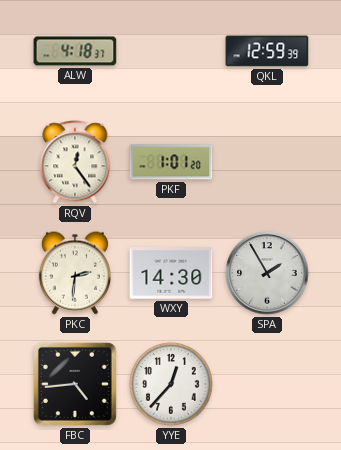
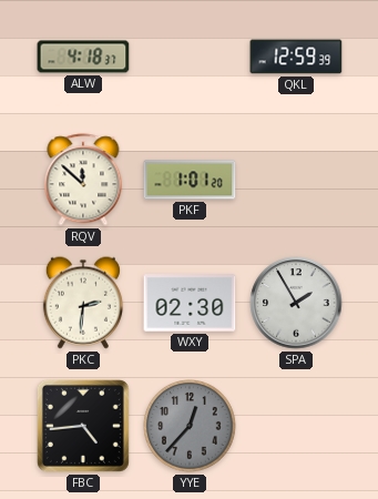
RQV: 12:24 -> 11:52
WXY: 14:30 -> 02:30
YYE dial: white -> grey
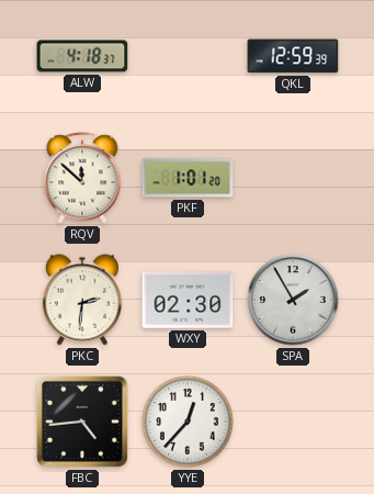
YYE dial: grey -> white
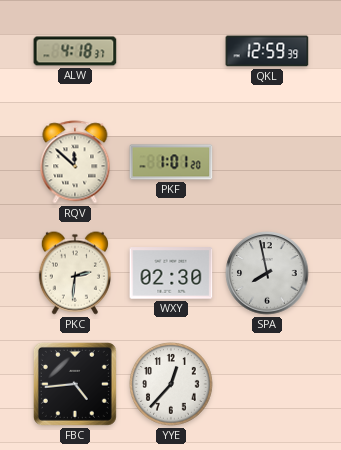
SPA: 1:55 -> 7:58
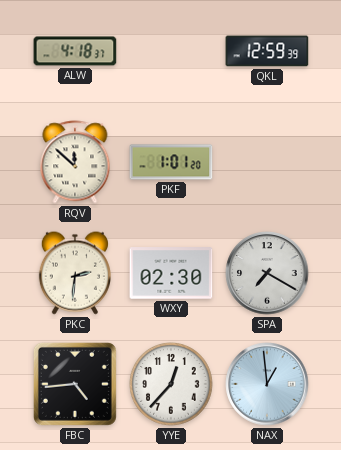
SPA: 7:58 -> 7:20
NAX: none -> 12:59
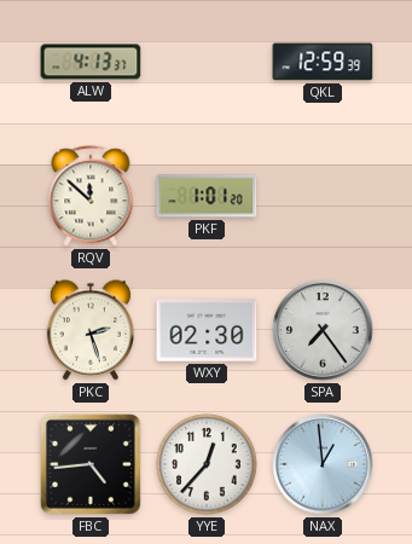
ALW: 4:18 -> 4:13
PKC: 2:31 -> 2:27
SPA: 7:20 -> 7:24
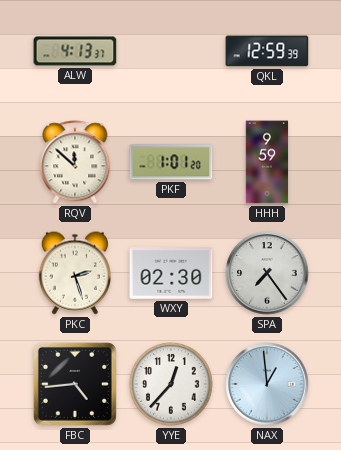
HHH: none -> 9:59
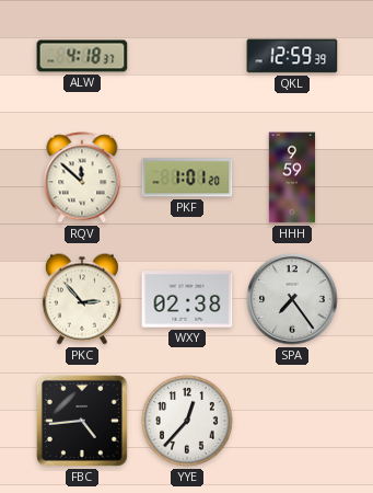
ALW: 4:13 -> 4:18
PKC: 2:27 -> 2:53
WXY: 02:30 -> 02:38
NAX: 12:59 -> none
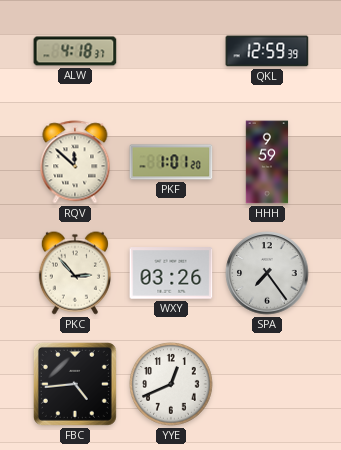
WXY: 02:38 -> 03:26
YYE: 12:37 -> 12:41
